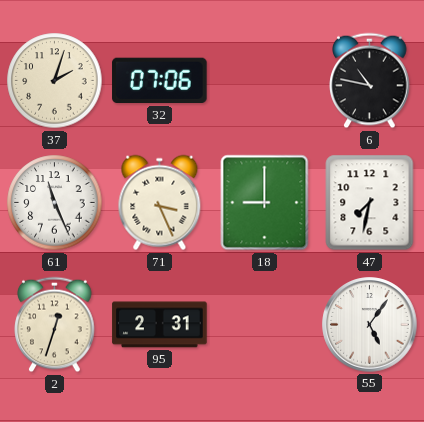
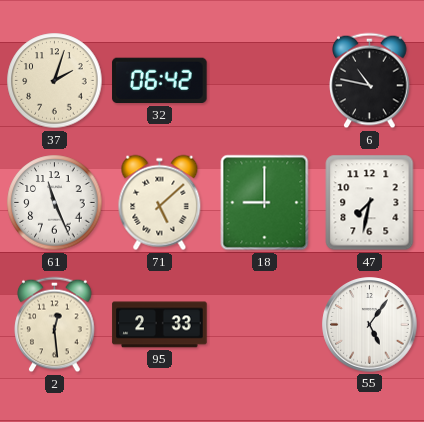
32: 07:06 -> 06:42
71: 3:26 -> 5:08
2: 12:33 -> 12:29
95: 2:31 -> 2:33
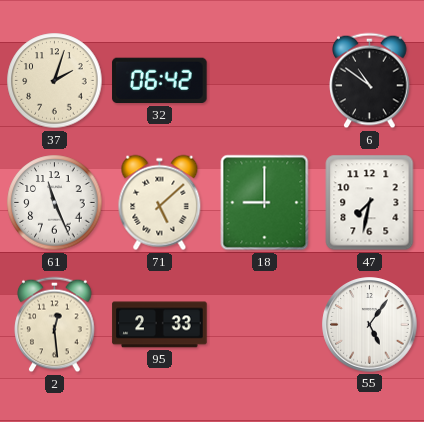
6: 10:47 -> 10:51
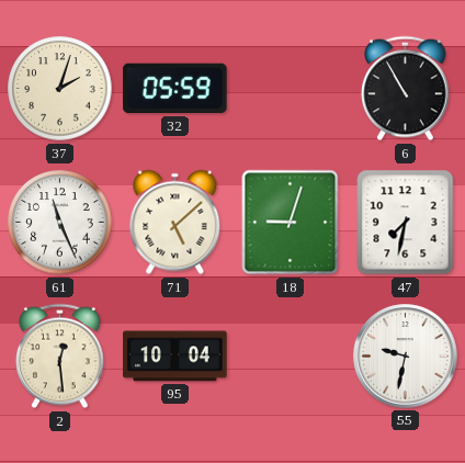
32: 06:42 -> 05:59
6: 10:51 -> 10:55
18: 9:00 -> 9:03
95: 2:33 -> 10:04
55: 5:06 -> 9:32
